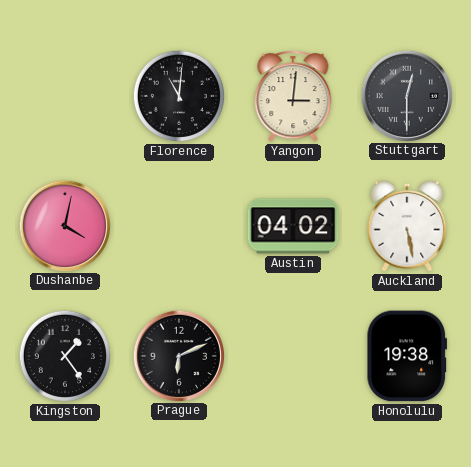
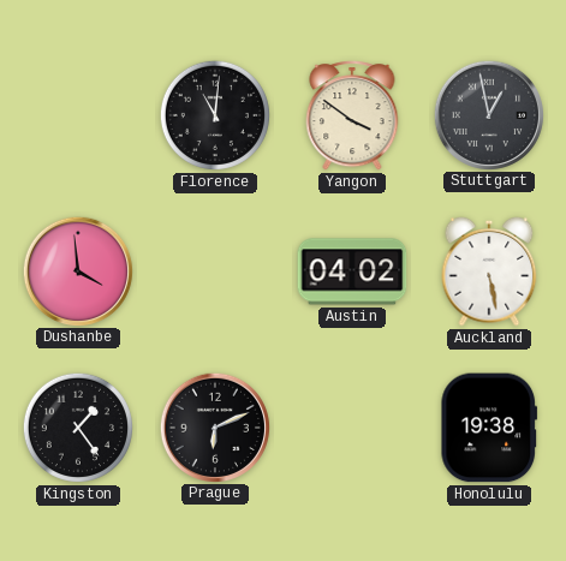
Yangon: 3:01 -> 3:51
Stuttgart: 12:30 -> 12:58
Dushanbe: 4:02 -> 3:59
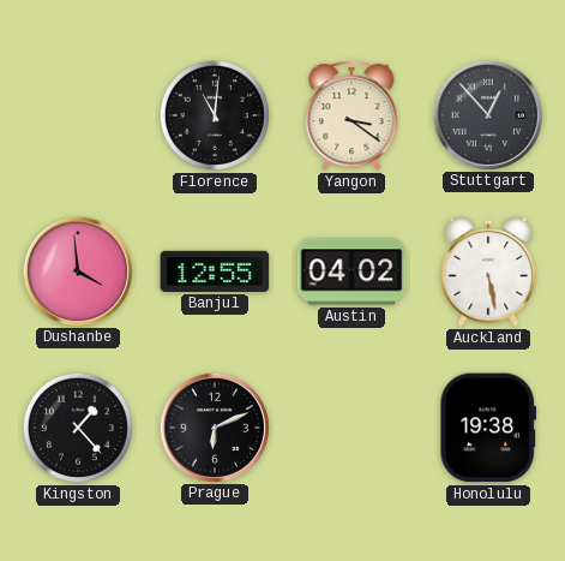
Yangon: 3:51 -> 3:21
Stuttgart: 12:58 -> 12:53
Banjul: none -> 12:55
Kingston: 1:24 -> 1:23
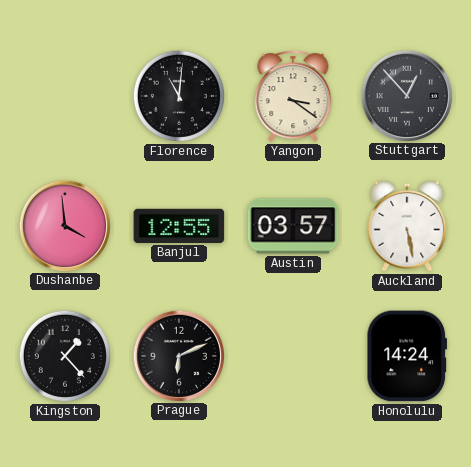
Austin: 04:02 -> 03:57
Honolulu: 19:38 -> 14:24
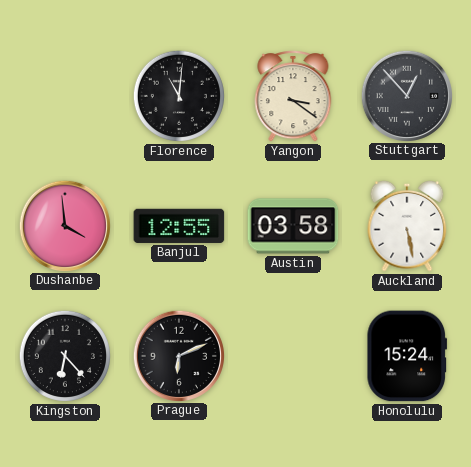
Austin: 03:57 -> 03:58
Kingston: 1:23 -> 6:23
Honolulu: 14:24 -> 15:24
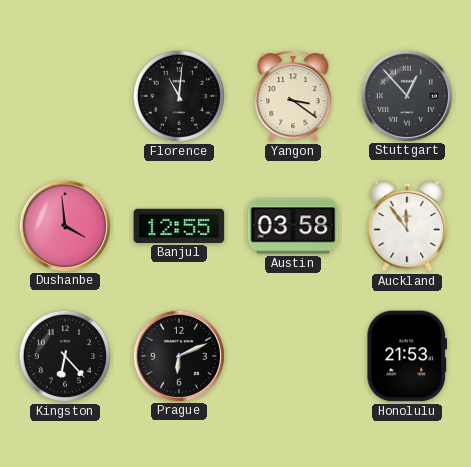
Auckland: 5:28 -> 11:54
Honolulu: 15:24 -> 21:53
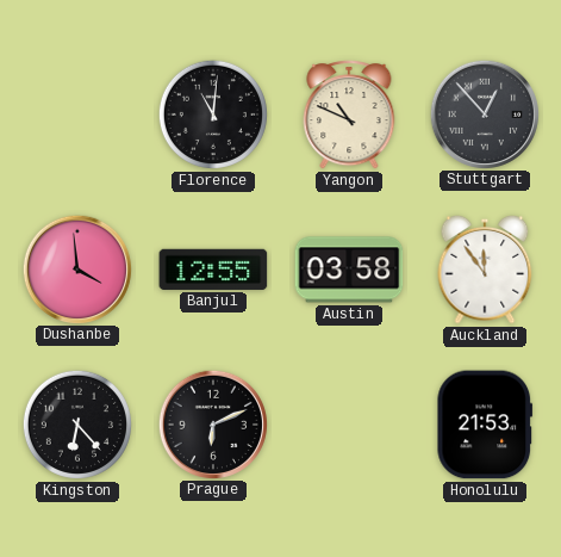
Yangon: 3:21 -> 10:49
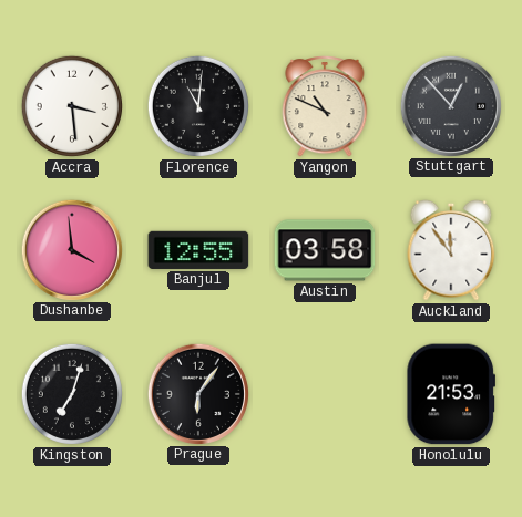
Accra: none -> 3:29
Kingston: 6:23 -> 7:03
Prague: 6:11 -> 6:06
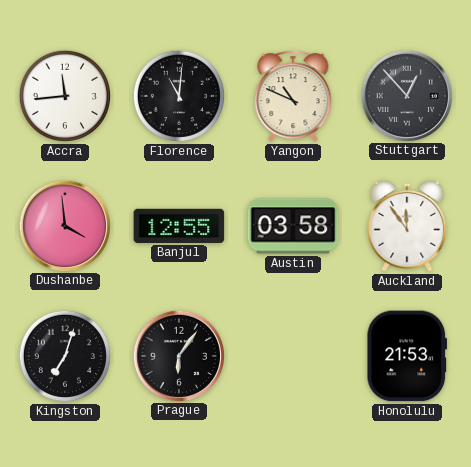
Accra: 3:29 -> 11:44
